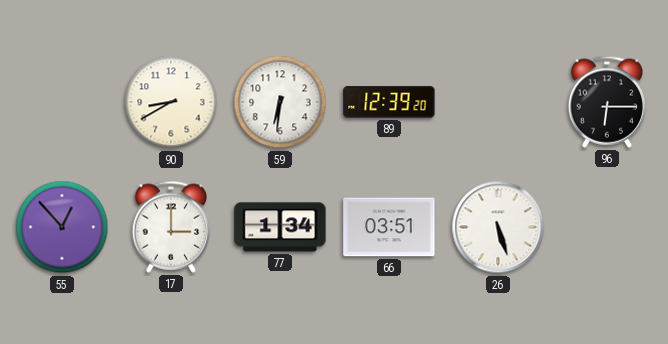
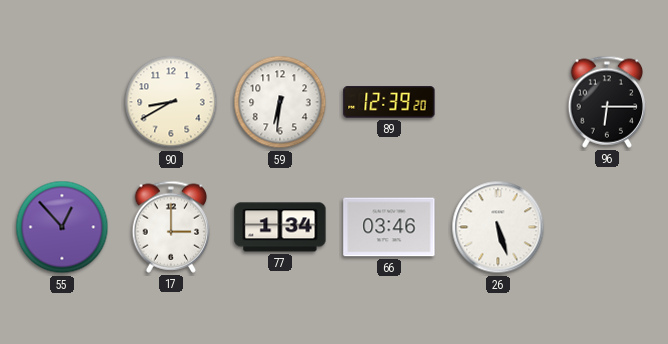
66: 03:51 -> 03:46
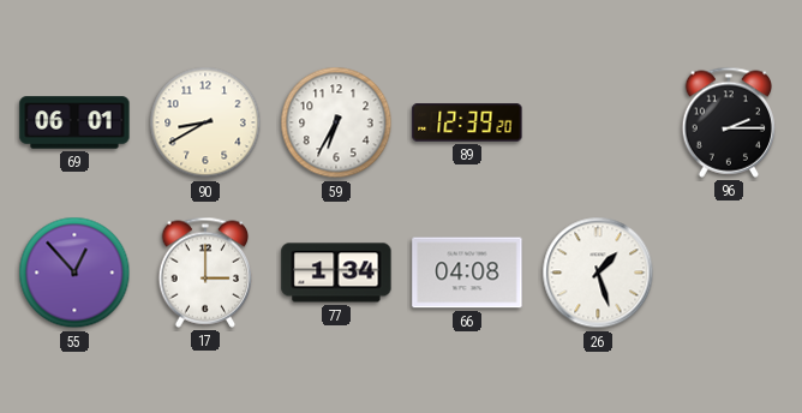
69: none -> 06:01
59: 6:31 -> 6:35
96: 6:15 -> 2:15
66: 03:46 -> 04:08
26: 5:27 -> 1:27
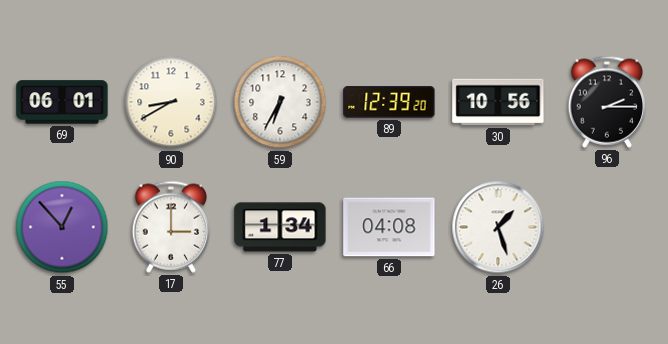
30: none -> 10:56
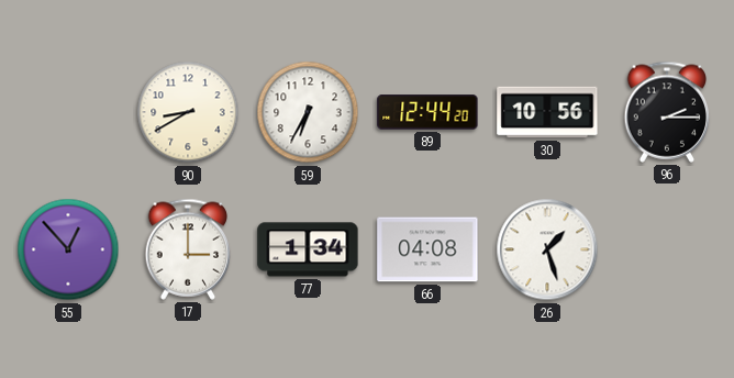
69: 06:01 -> none
89: 12:39 -> 12:44
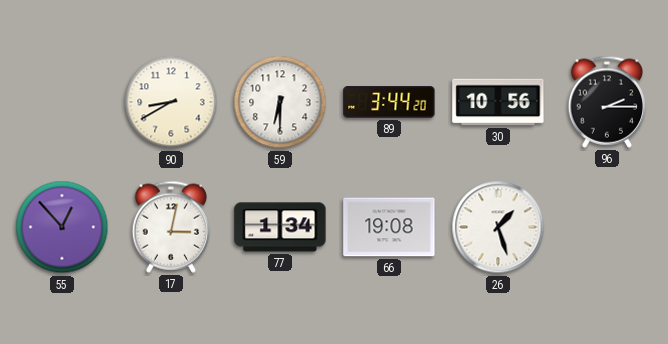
59: 6:35 -> 6:30
89: 12:44 -> 3:44
17: 3:00 -> 3:02
66: 04:08 -> 19:08
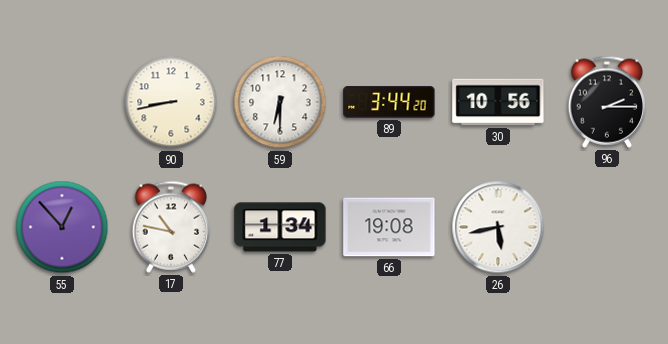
90: 8:40 -> 8:43
17: 3:02 -> 10:47
26: 1:27 -> 5:43
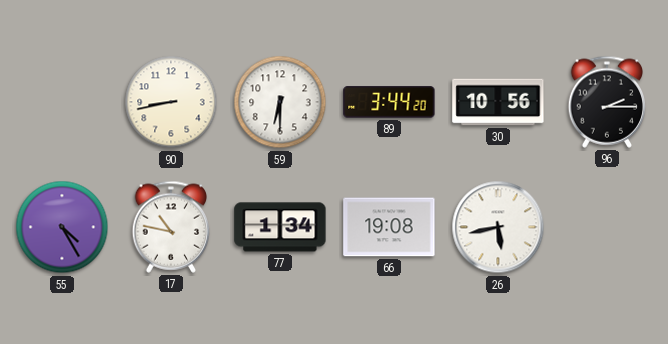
55: 12:53 -> 4:25
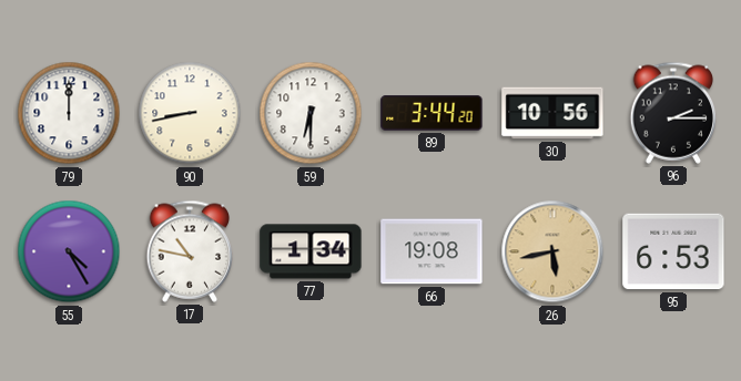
79: none -> 12:00
26 dial: white -> champagne
95: none -> 6:53
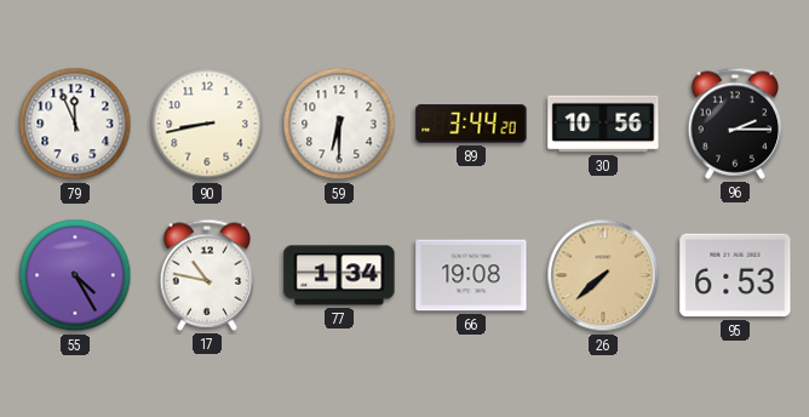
79: 12:00 -> 11:56
26: 5:43 -> 7:38
